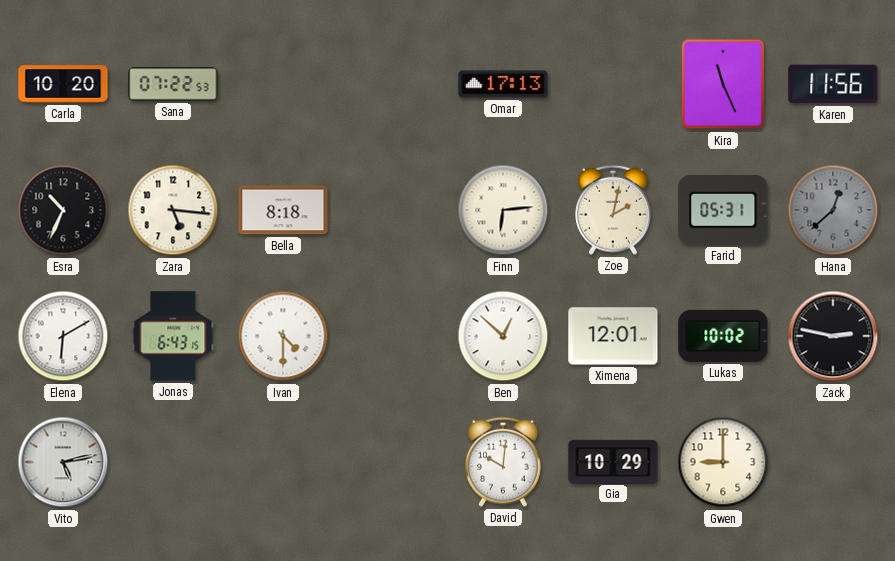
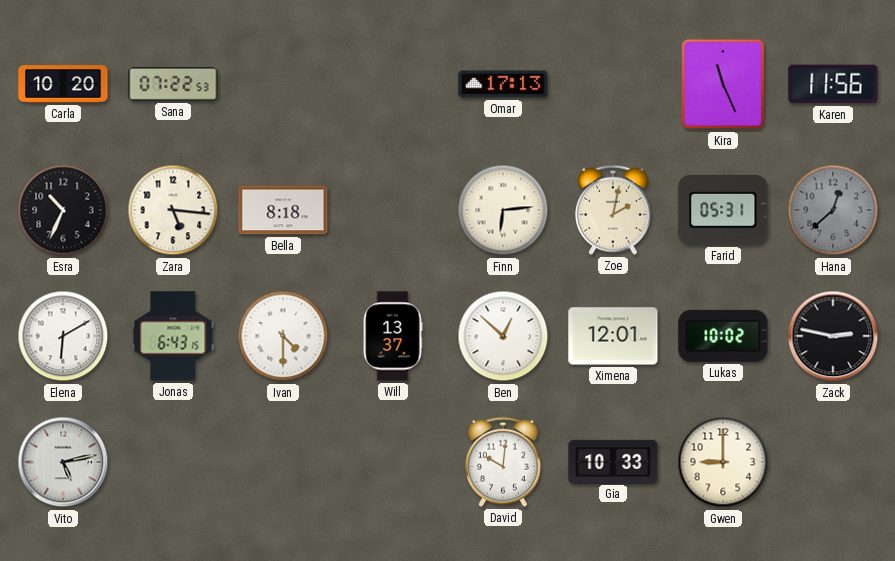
Will: none -> 13:37
Gia: 10:29 -> 10:33
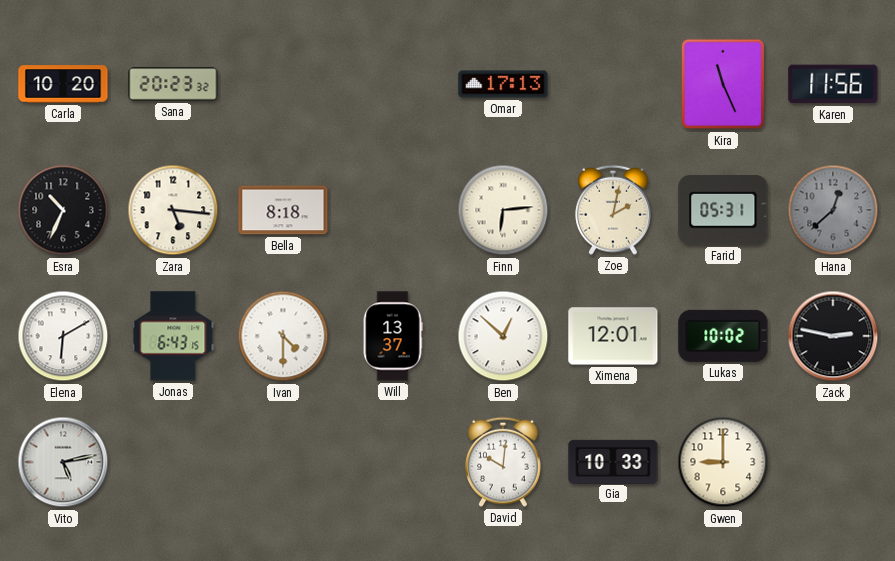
Sana: 07:22 -> 20:23
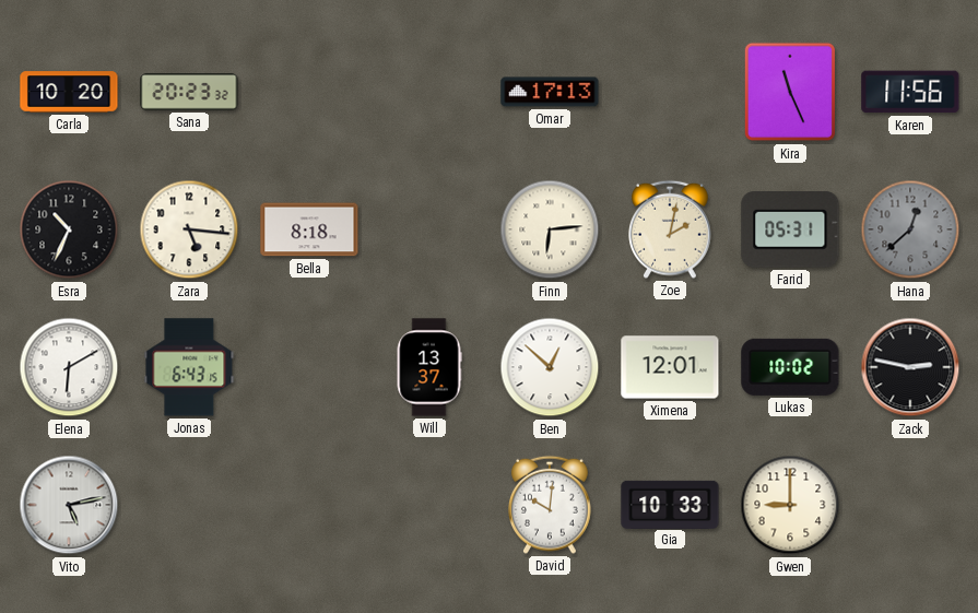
Ivan: 4:30 -> none
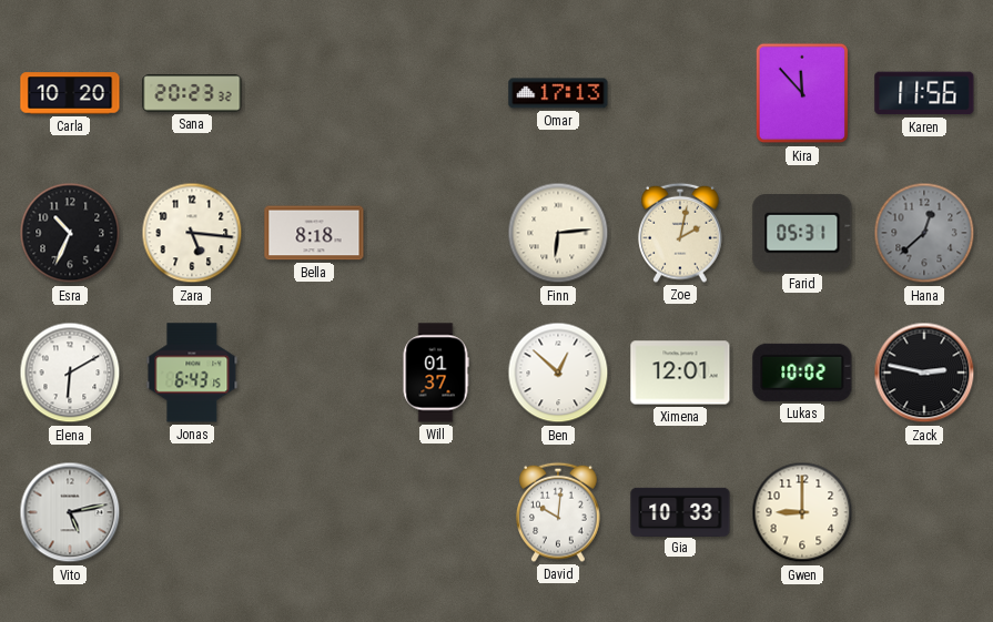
Kira: 11:26 -> 11:53
Will: 13:37 -> 01:37
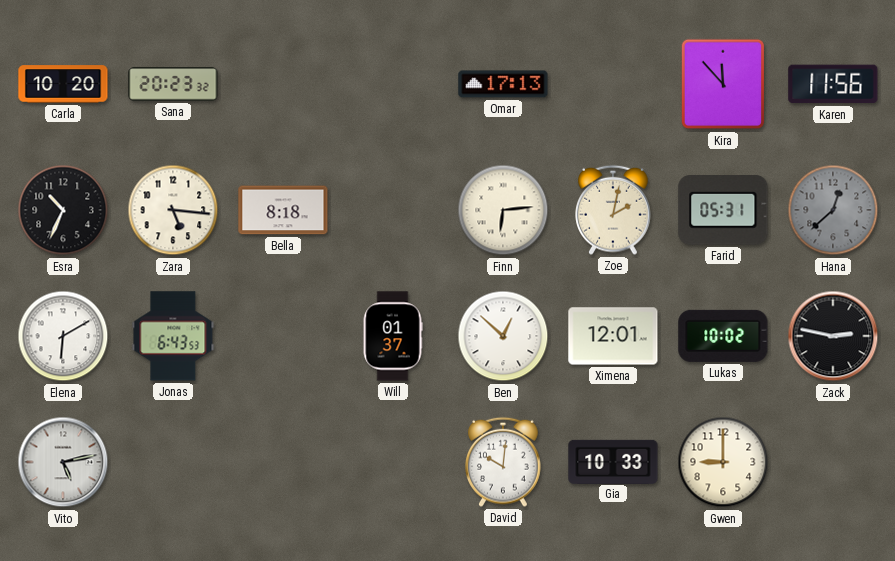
Jonas: 6:43:15 -> 6:43:53
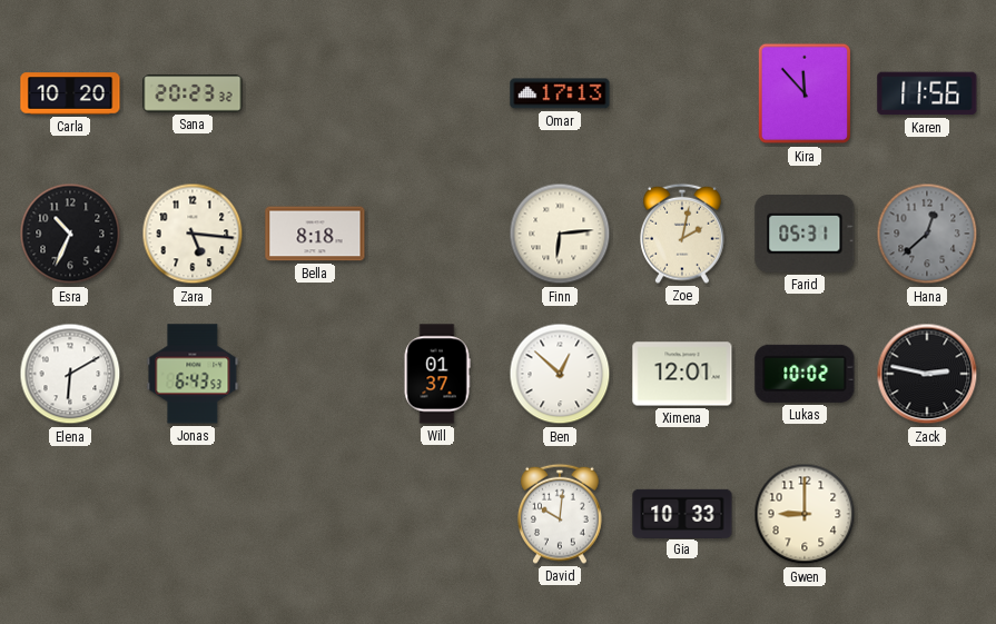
Vito: 5:13 -> none
